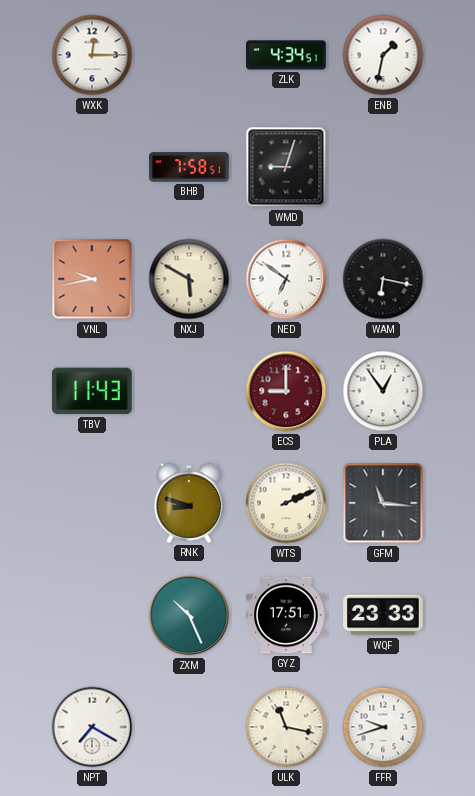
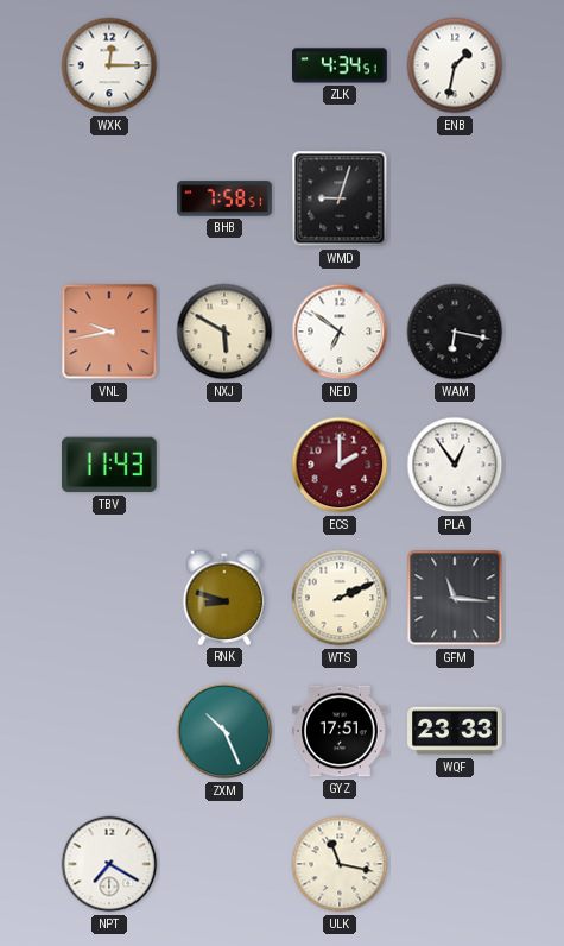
ECS: 9:00 -> 2:00
FFR: 9:42 -> none
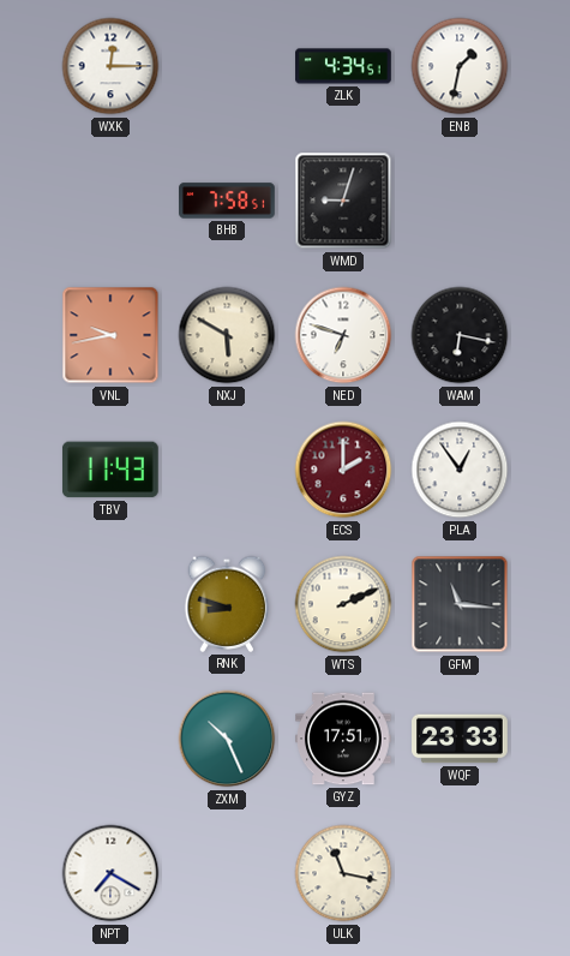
NED: 6:51 -> 6:48
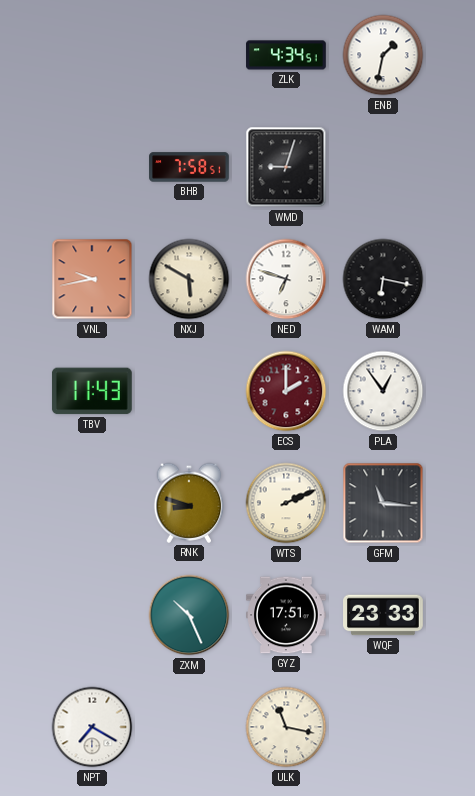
WXK: 12:15 -> none
